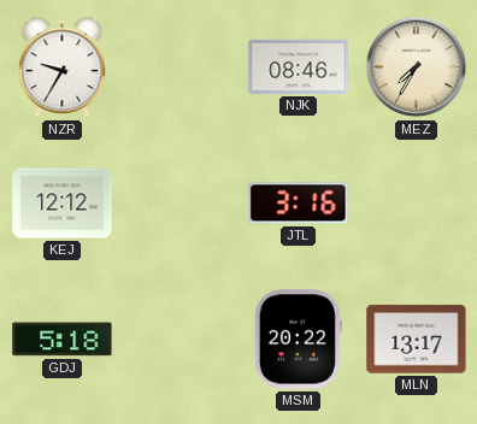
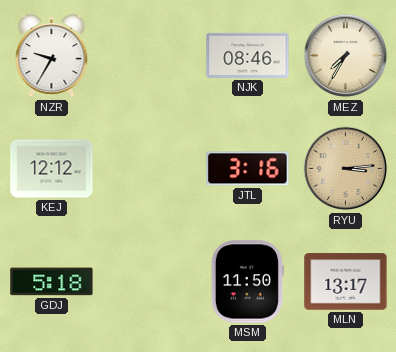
RYU: none -> 3:14
MSM: 20:22 -> 11:50
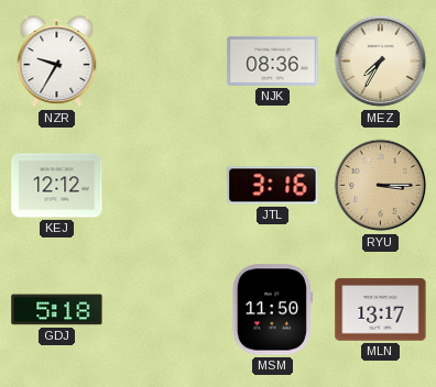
NJK: 08:46 -> 08:36
RYU: 3:14 -> 3:15
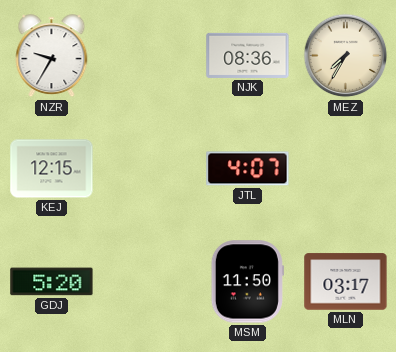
KEJ: 12:12 -> 12:15
JTL: 3:16 -> 4:07
RYU: 3:15 -> none
GDJ: 5:18 -> 5:20
MLN: 13:17 -> 03:17
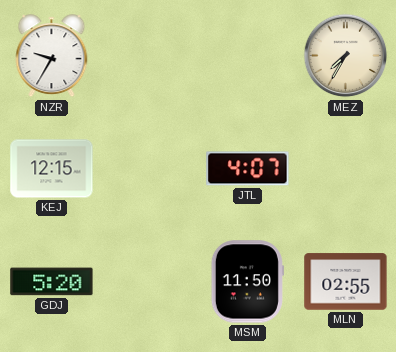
NJK: 08:36 -> none
MLN: 03:17 -> 02:55
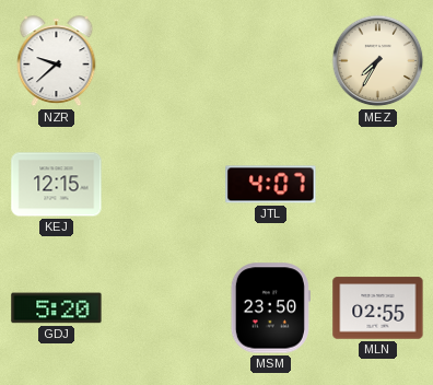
NZR: 9:35 -> 9:38
MSM: 11:50 -> 23:50
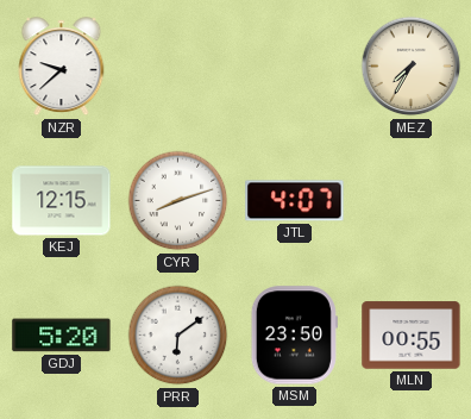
CYR: none -> 8:12
PRR: none -> 6:09
MLN: 02:55 -> 00:55
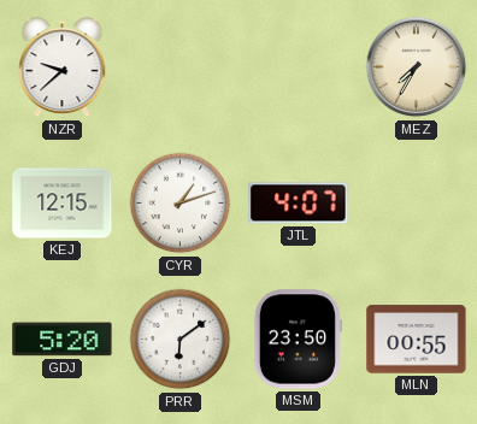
CYR: 8:12 -> 1:12
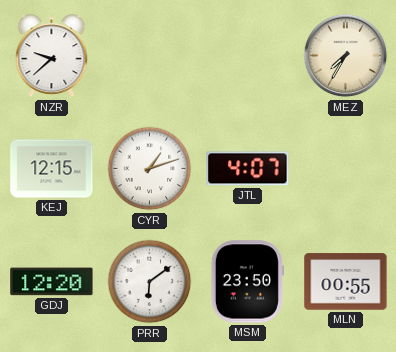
GDJ: 5:20 -> 12:20
